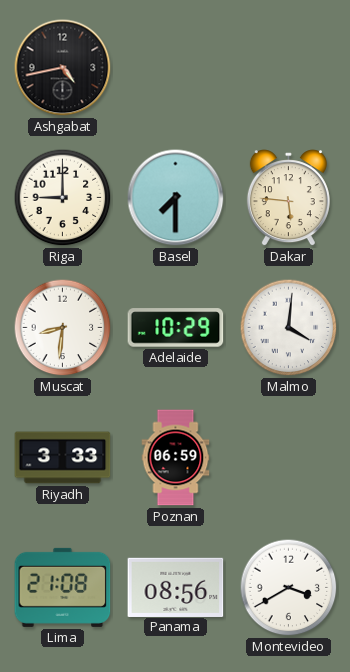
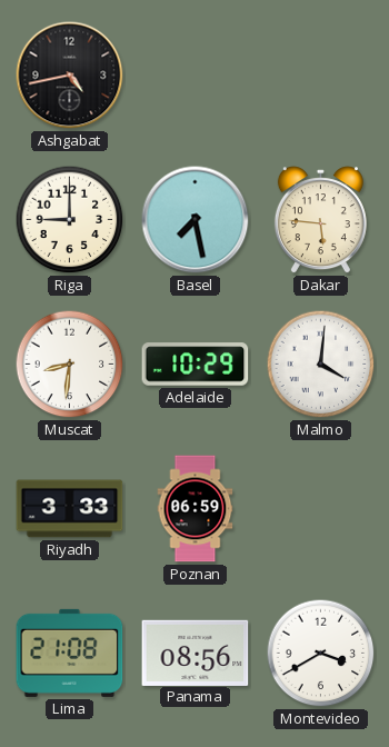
Basel: 7:30 -> 7:28
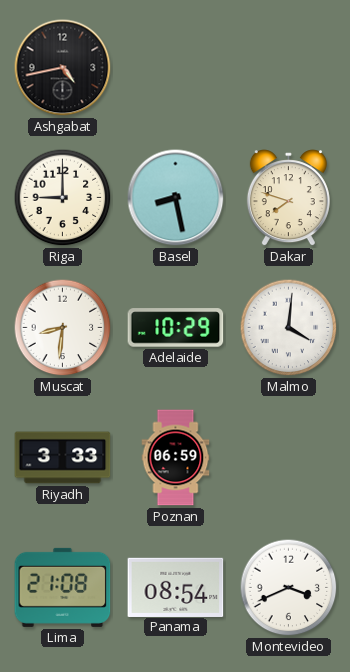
Basel: 7:28 -> 8:28
Dakar: 5:46 -> 7:48
Panama: 08:56 -> 08:54
Montevideo: 3:40 -> 3:41
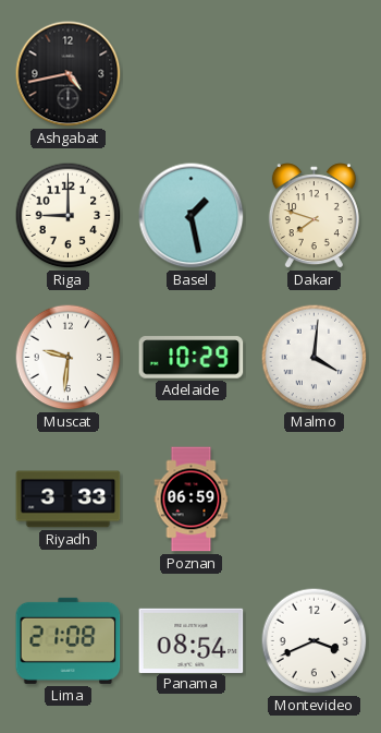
Basel: 8:28 -> 1:28
Muscat: 8:31 -> 9:31
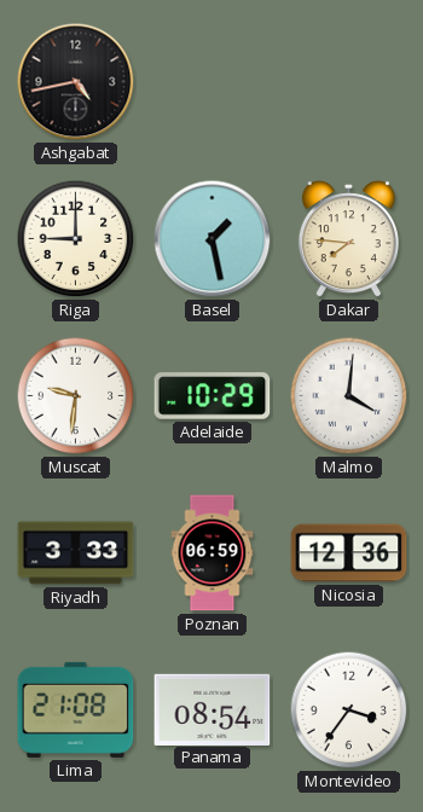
Dakar: 7:48 -> 7:46
Nicosia: none -> 12:36
Montevideo: 3:41 -> 3:36
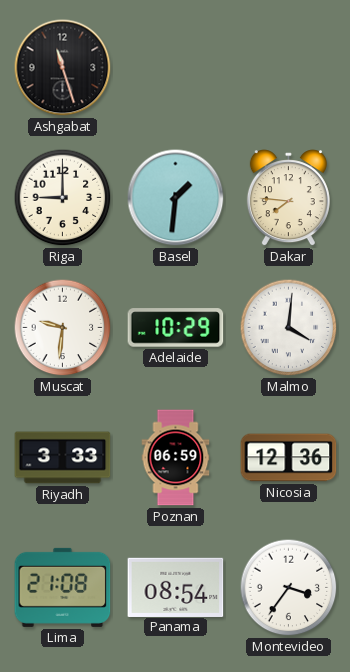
Ashgabat: 4:43 -> 11:27
Basel: 1:28 -> 1:31
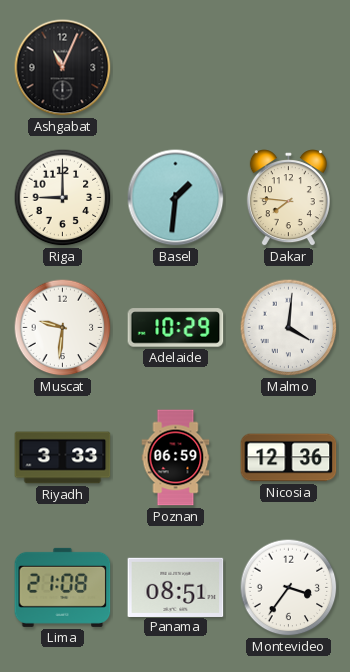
Ashgabat: 11:27 -> 11:04
Panama: 08:54 -> 08:51
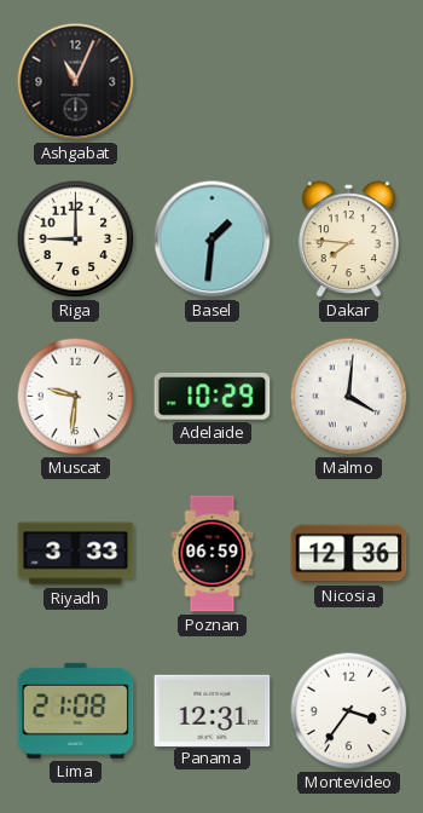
Panama: 08:51 -> 12:31
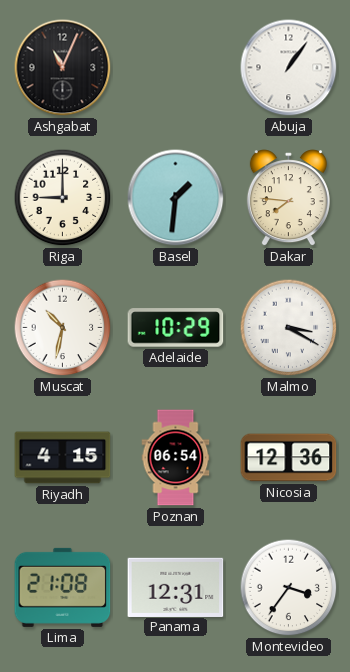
Abuja: none -> 1:06
Muscat: 9:31 -> 10:32
Malmo: 4:01 -> 3:20
Riyadh: 3:33 -> 4:15
Poznan: 06:59 -> 06:54
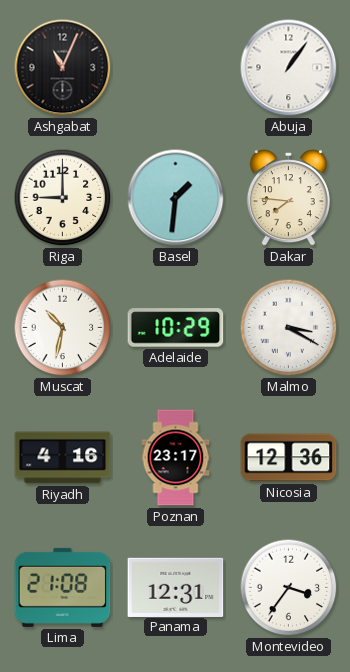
Riyadh: 4:15 -> 4:16
Poznan: 06:54 -> 23:17
